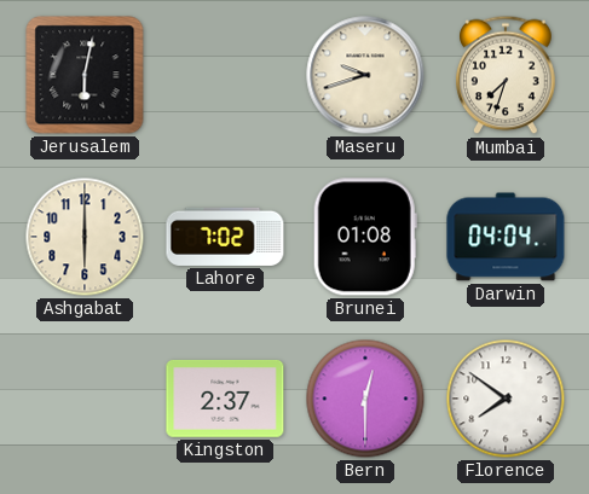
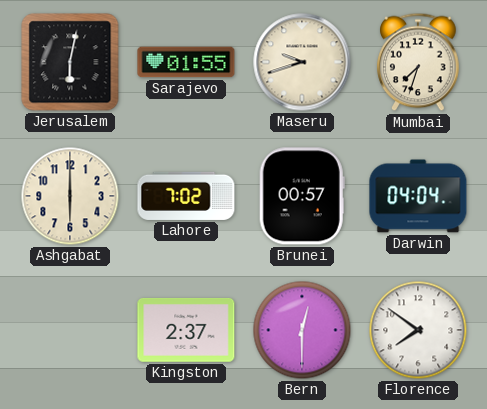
Sarajevo: none -> 01:55
Brunei: 01:08 -> 00:57
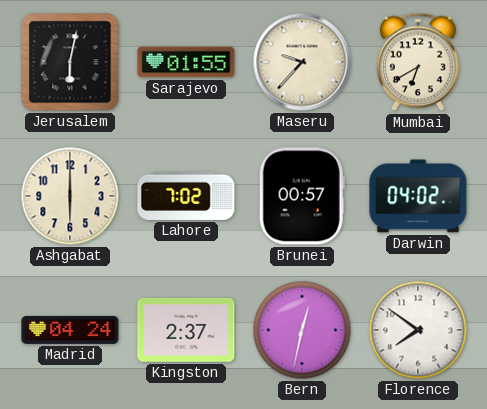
Maseru: 9:42 -> 9:37
Mumbai: 7:33 -> 6:40
Darwin: 04:04 -> 04:02
Madrid: none -> 04:24
Bern: 12:30 -> 12:32
